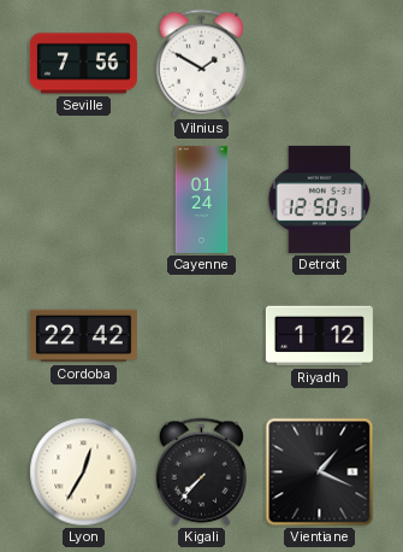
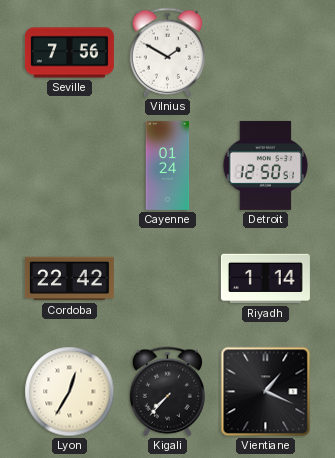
Riyadh: 1:12 -> 1:14
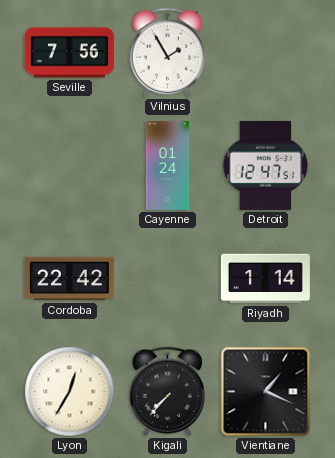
Vilnius: 1:50 -> 1:55
Detroit: 12:50 -> 12:47
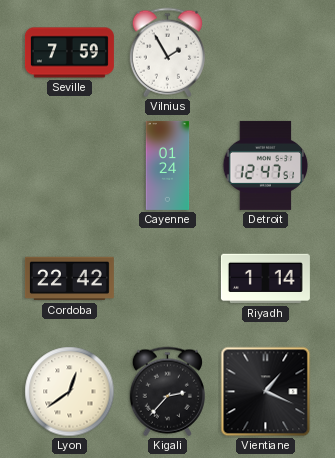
Seville: 7:56 -> 7:59
Lyon: 12:35 -> 12:39
Kigali: 7:37 -> 2:37
